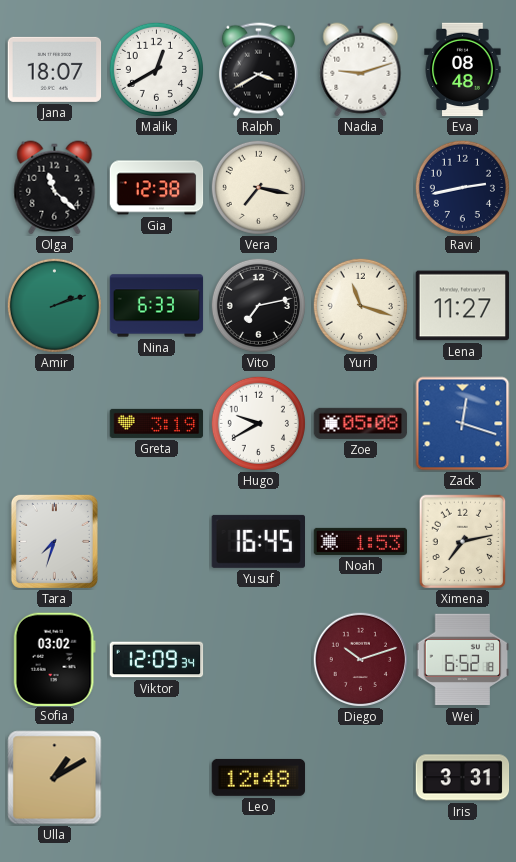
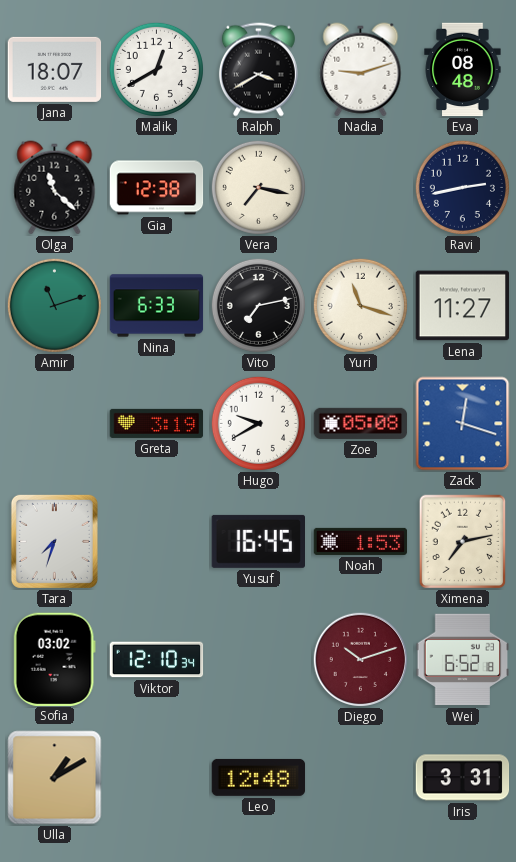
Amir: 2:12 -> 11:12
Viktor: 12:09 -> 12:10
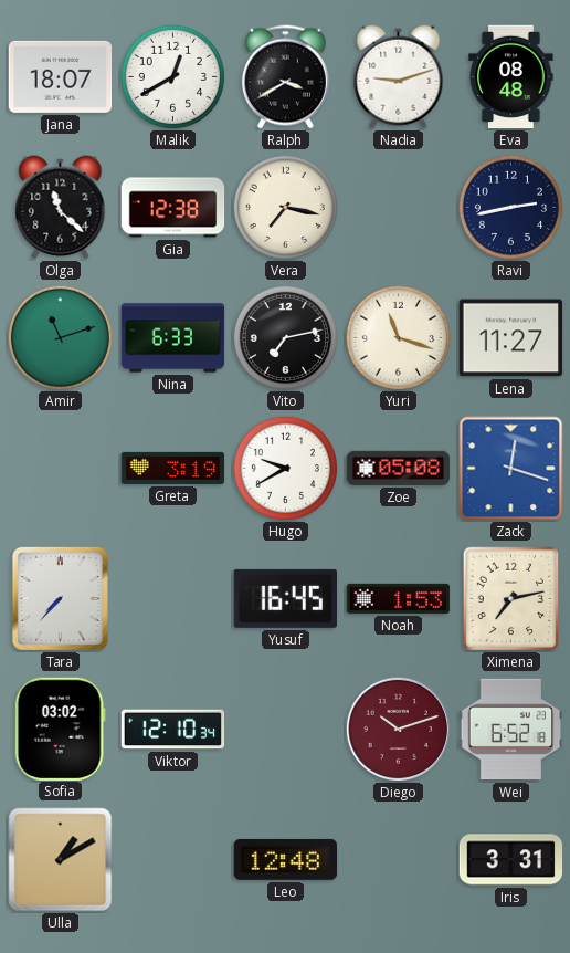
Tara: 7:33 -> 7:37
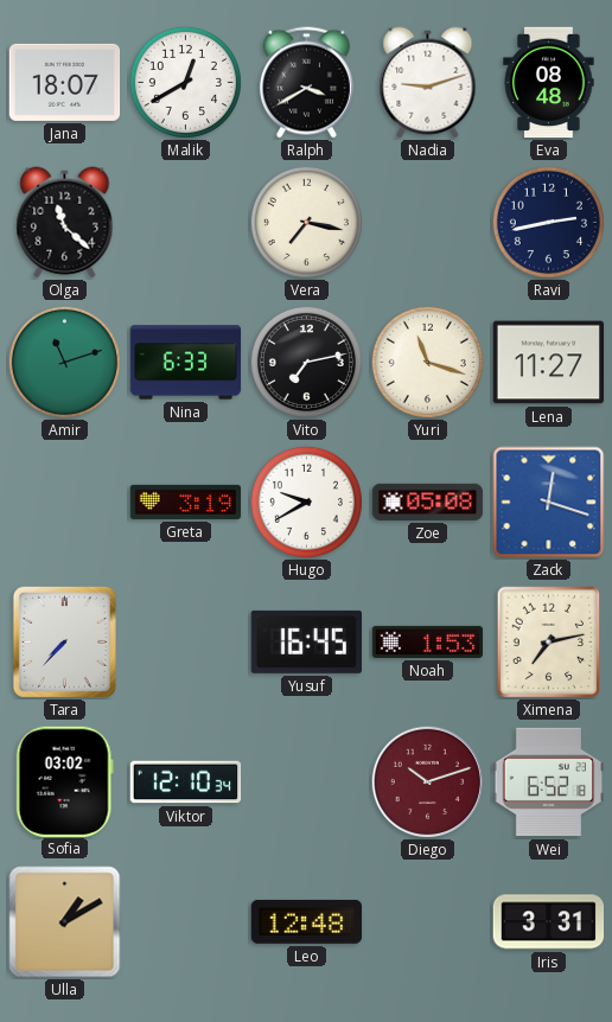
Gia: 12:38 -> none
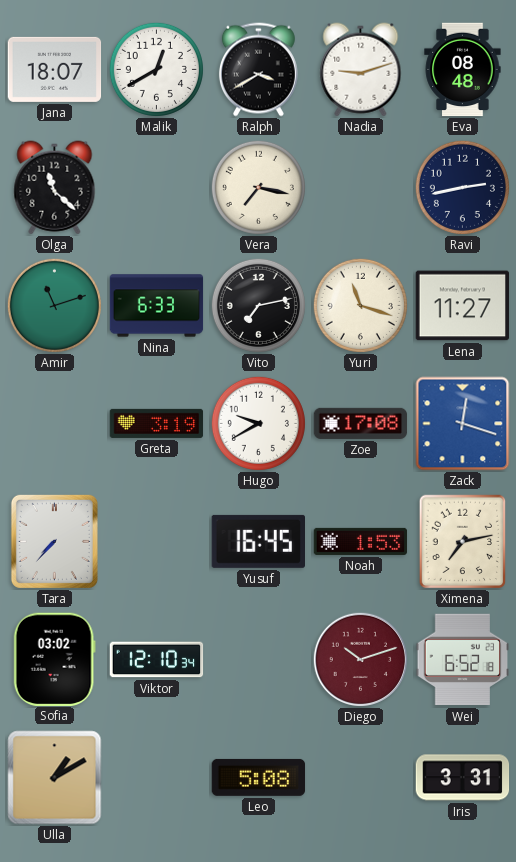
Zoe: 05:08 -> 17:08
Leo: 12:48 -> 5:08
